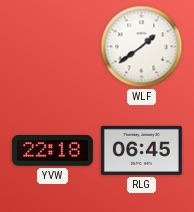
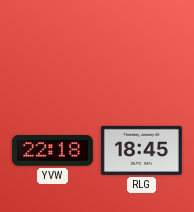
WLF: 1:39 -> none
RLG: 06:45 -> 18:45
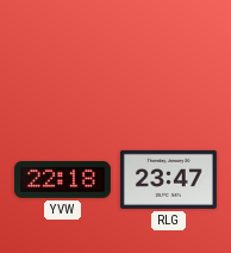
RLG: 18:45 -> 23:47
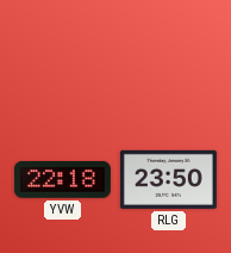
RLG: 23:47 -> 23:50
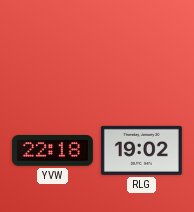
RLG: 23:50 -> 19:02
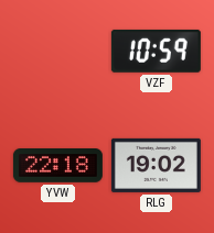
VZF: none -> 10:59
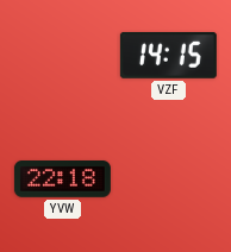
VZF: 10:59 -> 14:15
RLG: 19:02 -> none
